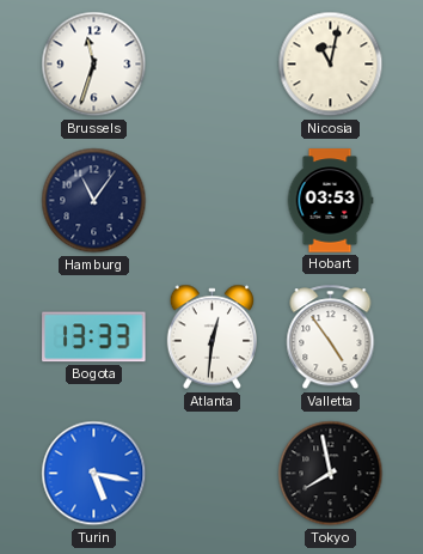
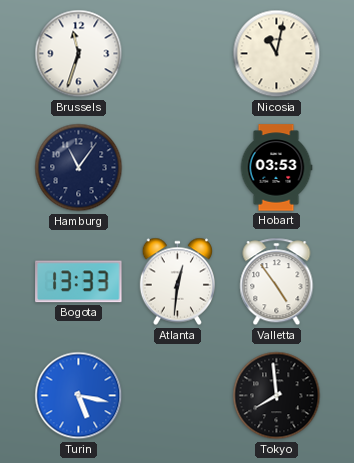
Tokyo: 7:58 -> 7:59
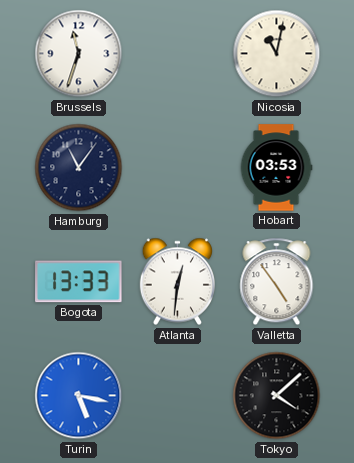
Tokyo: 7:59 -> 4:08
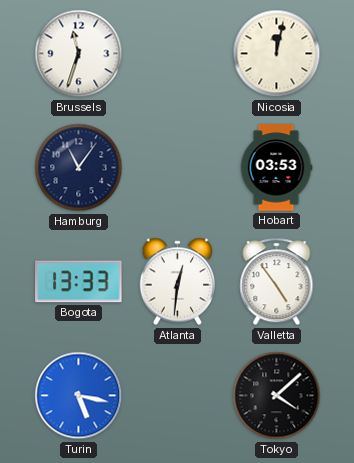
Nicosia: 11:02 -> 12:02
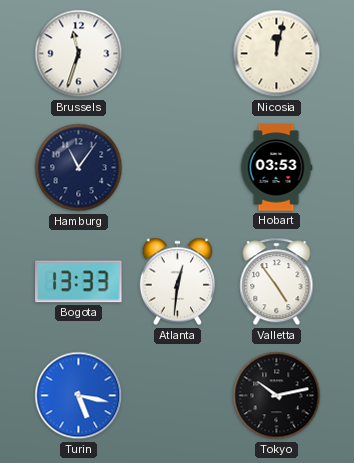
Tokyo: 4:08 -> 10:13
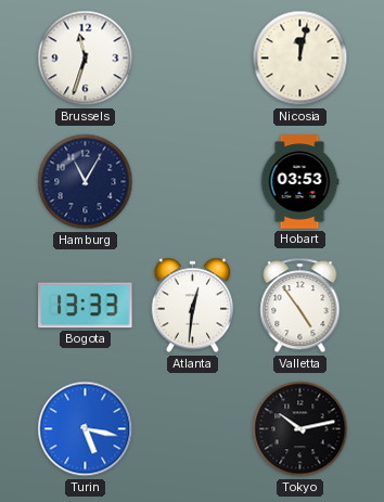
Hamburg: 11:06 -> 11:05
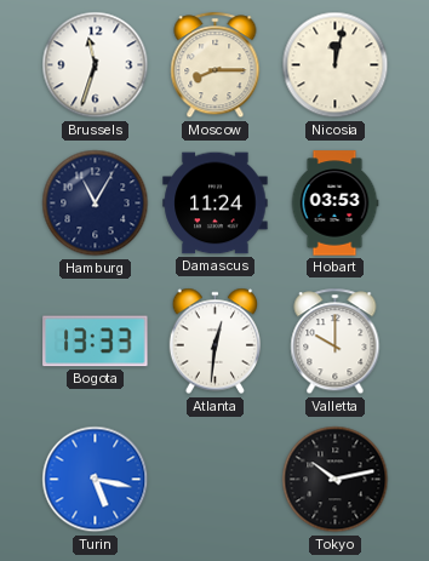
Moscow: none -> 8:15
Damascus: none -> 11:24
Valletta: 4:54 -> 10:00
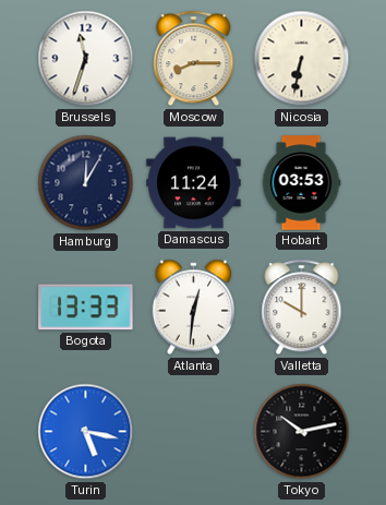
Nicosia: 12:02 -> 6:32
Hamburg: 11:05 -> 12:05
